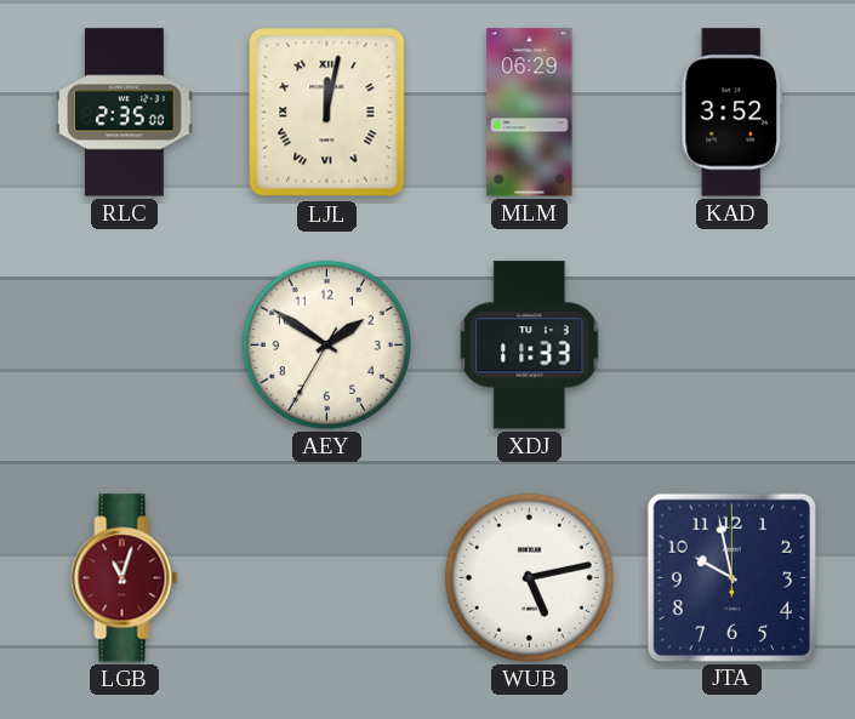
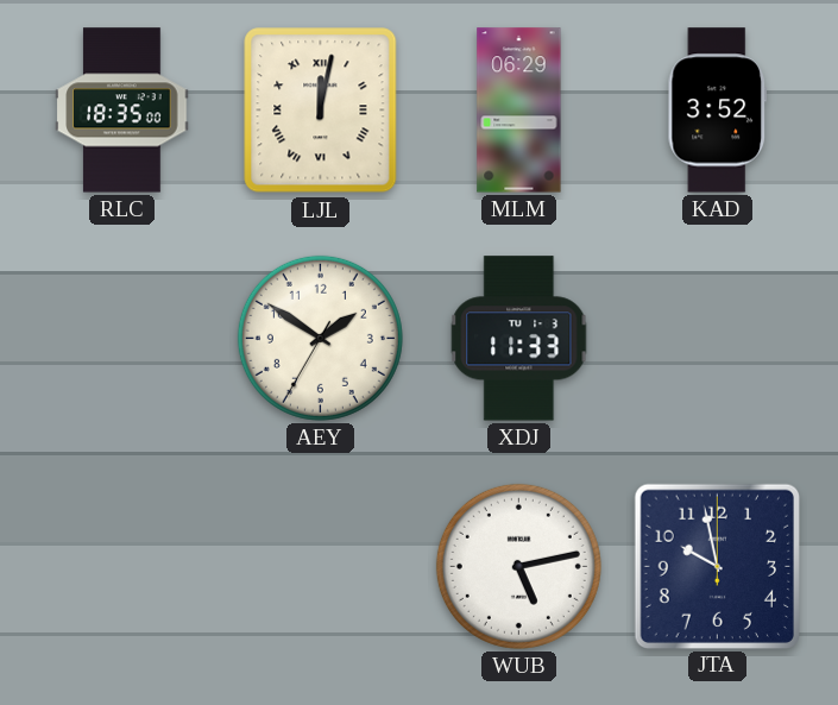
RLC: 2:35 -> 18:35
LGB: 11:03 -> none
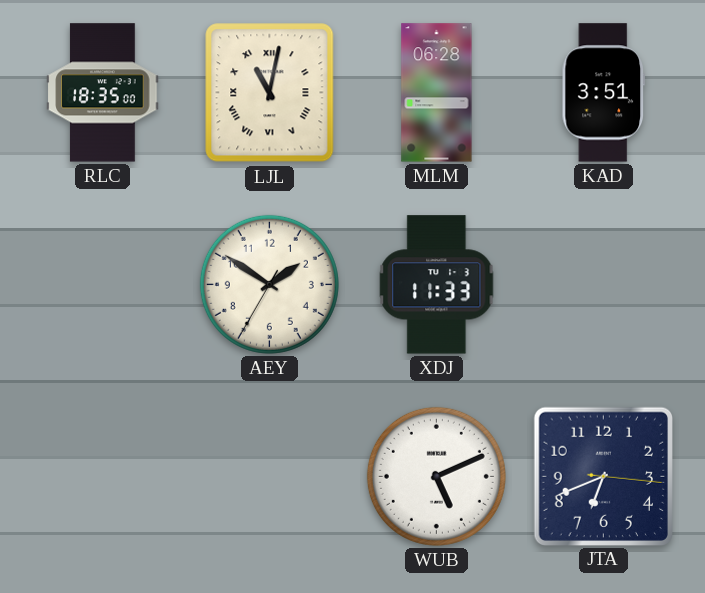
LJL: 12:02 -> 11:02
MLM: 06:29 -> 06:28
KAD: 3:52 -> 3:51
WUB: 5:13 -> 5:11
JTA: 9:58 -> 6:41
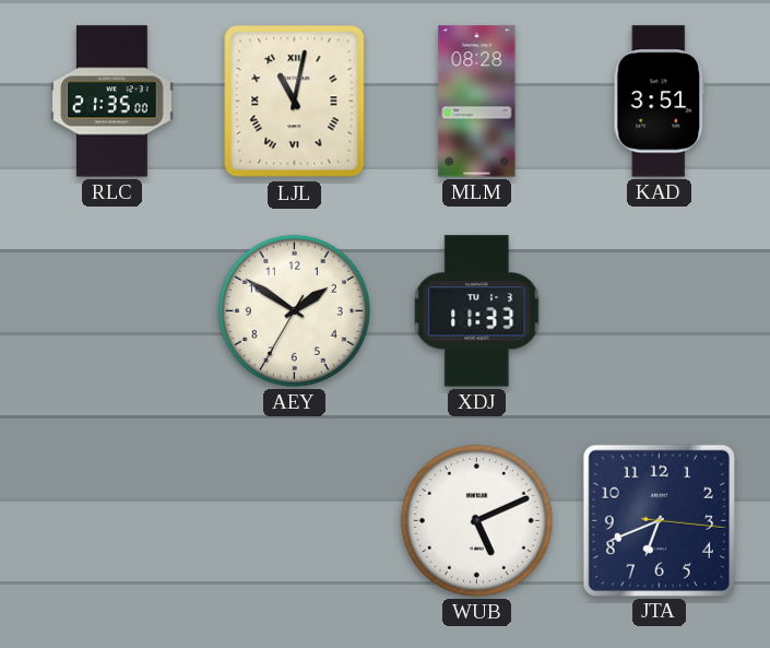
RLC: 18:35 -> 21:35
MLM: 06:28 -> 08:28
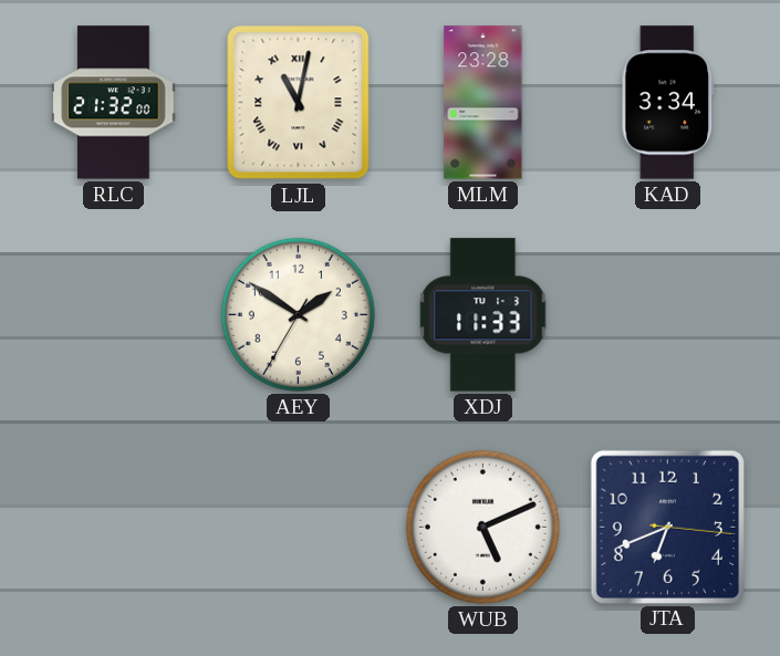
RLC: 21:35 -> 21:32
MLM: 08:28 -> 23:28
KAD: 3:51 -> 3:34
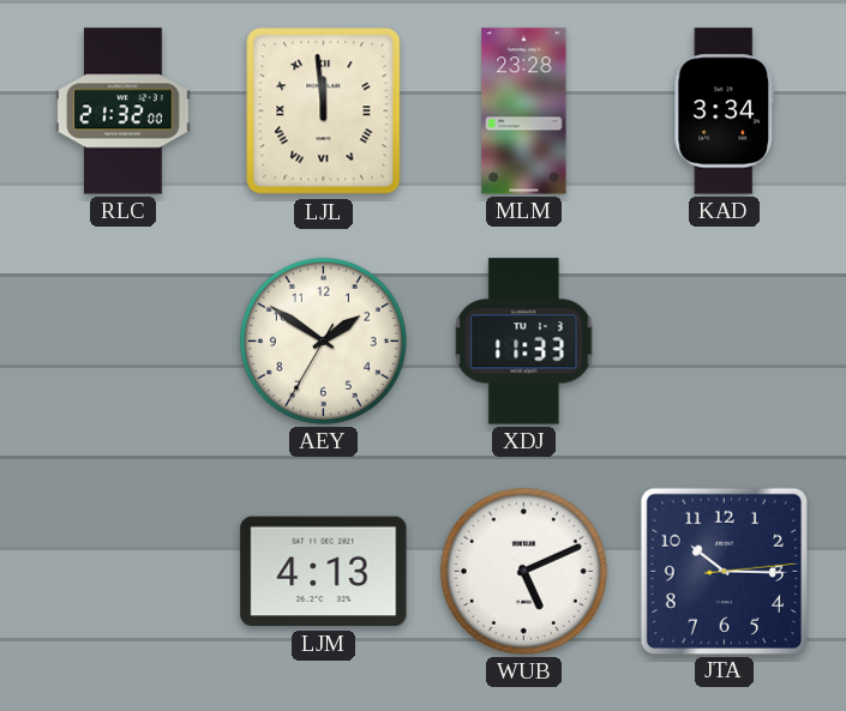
LJL: 11:02 -> 11:59
LJM: none -> 4:13
JTA: 6:41 -> 10:15
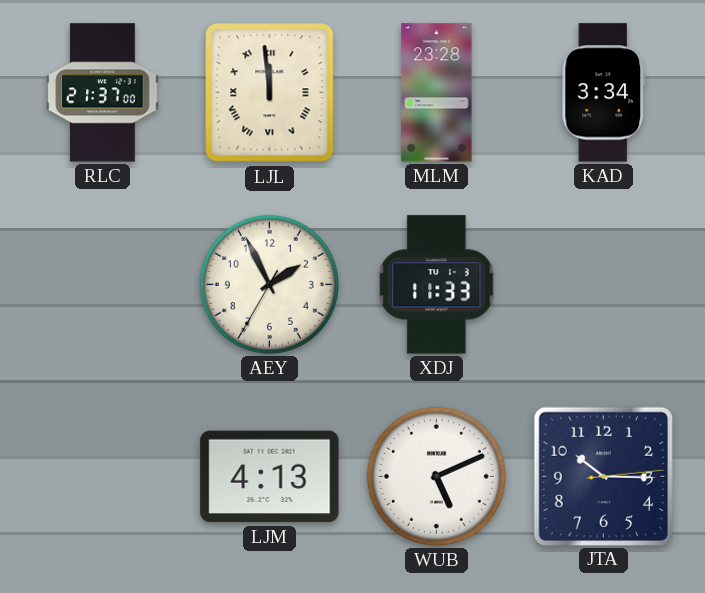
RLC: 21:32 -> 21:37
AEY: 1:50 -> 1:55
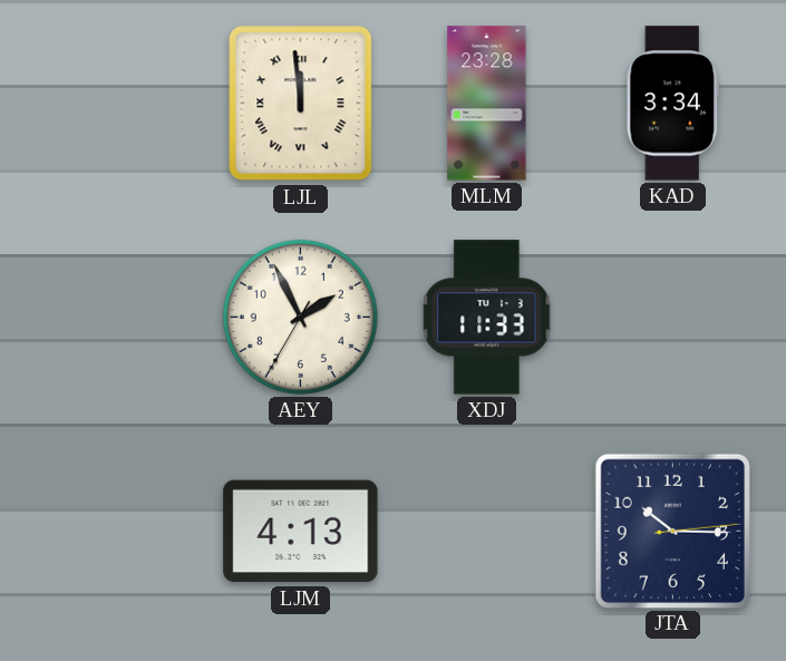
RLC: 21:37 -> none
WUB: 5:11 -> none
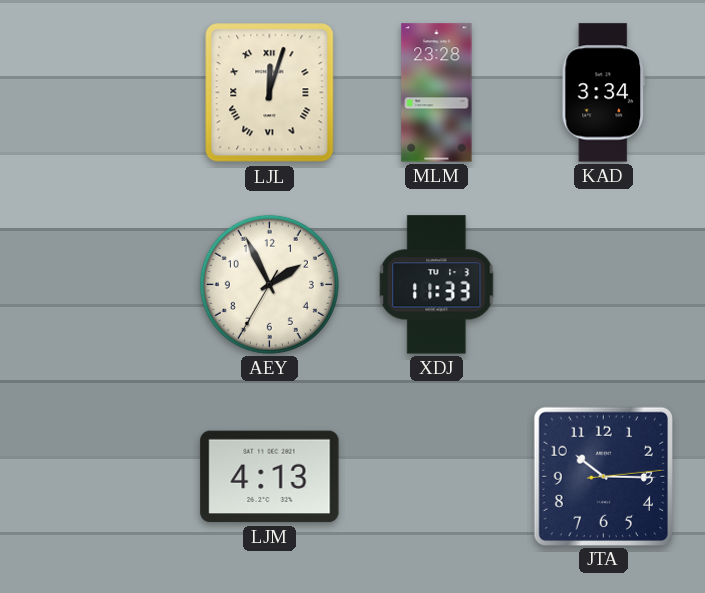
LJL: 11:59 -> 12:03
